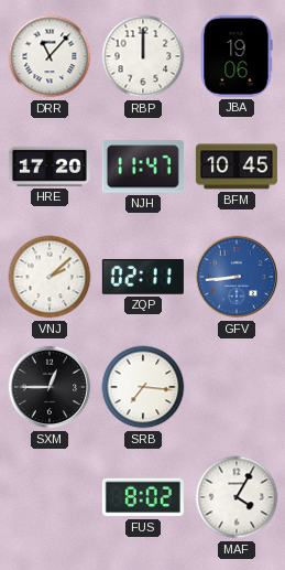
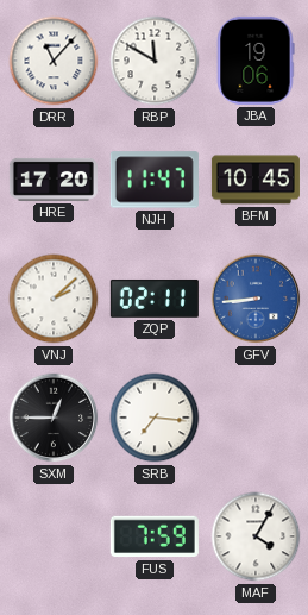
RBP: 12:00 -> 11:50
FUS: 8:02 -> 7:59
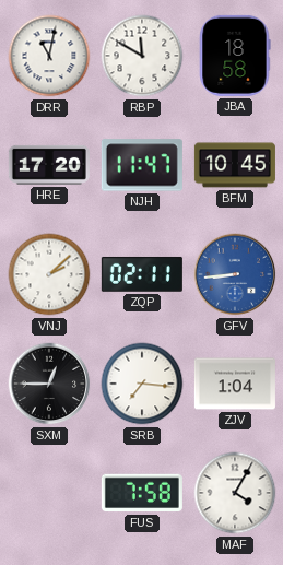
DRR: 11:07 -> 11:02
JBA: 19:06 -> 18:58
ZJV: none -> 1:04
FUS: 7:59 -> 7:58
